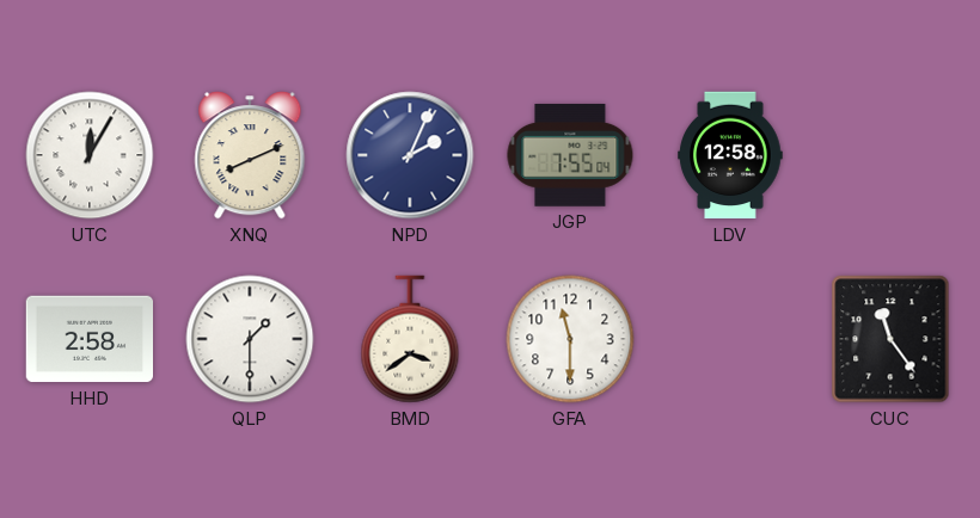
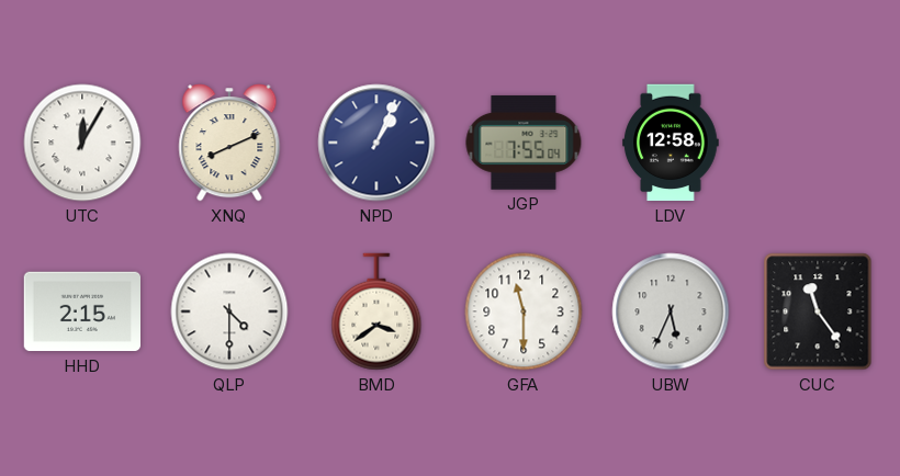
NPD: 2:04 -> 1:04
HHD: 2:58 -> 2:15
QLP: 1:30 -> 4:30
UBW: none -> 5:34
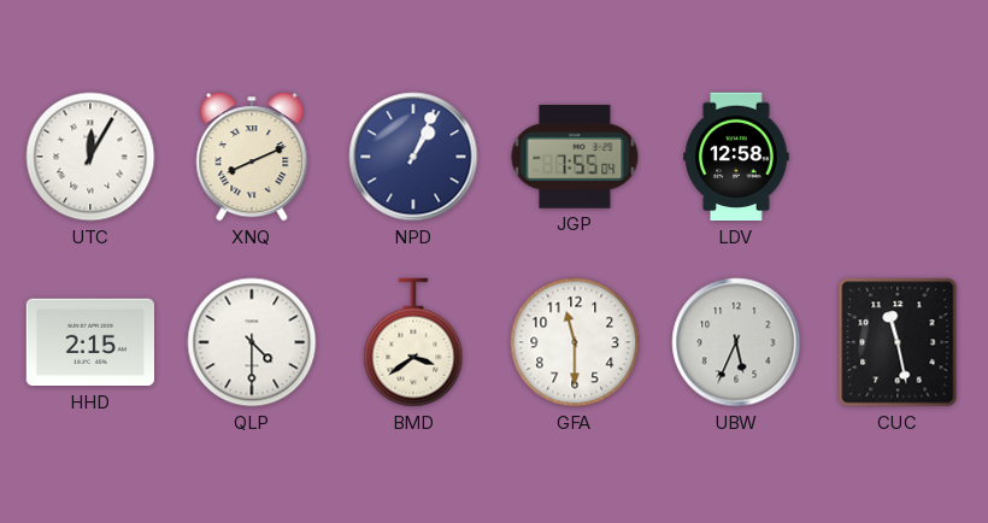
CUC: 11:24 -> 11:28
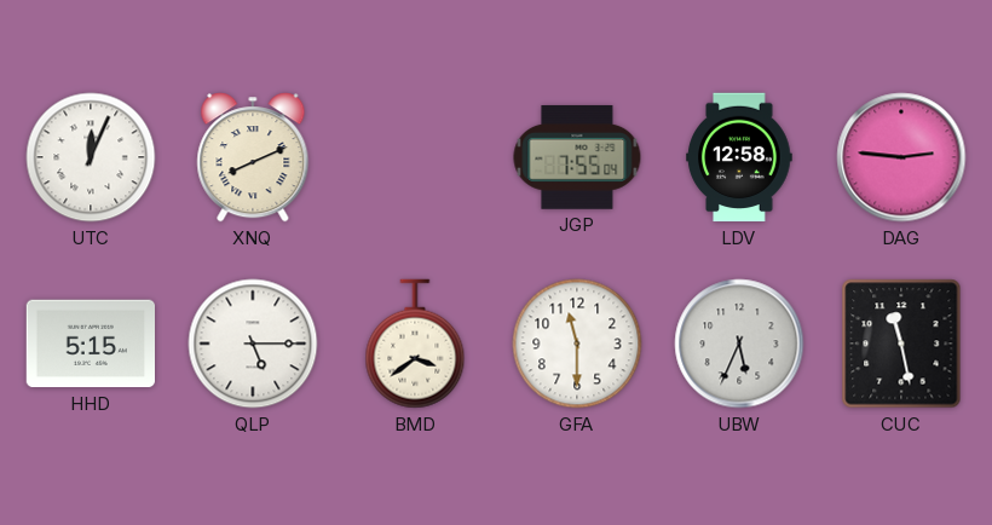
UTC: 12:05 -> 12:04
NPD: 1:04 -> none
DAG: none -> 2:46
HHD: 2:15 -> 5:15
QLP: 4:30 -> 5:15
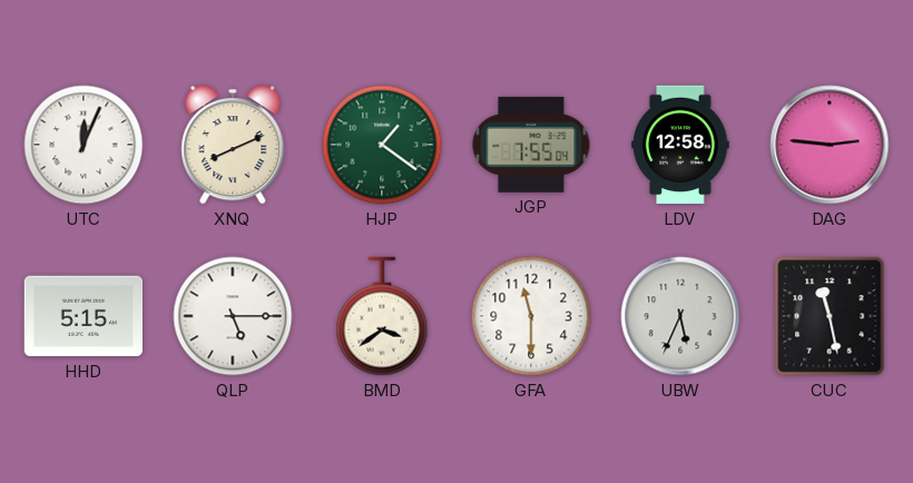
HJP: none -> 1:21
